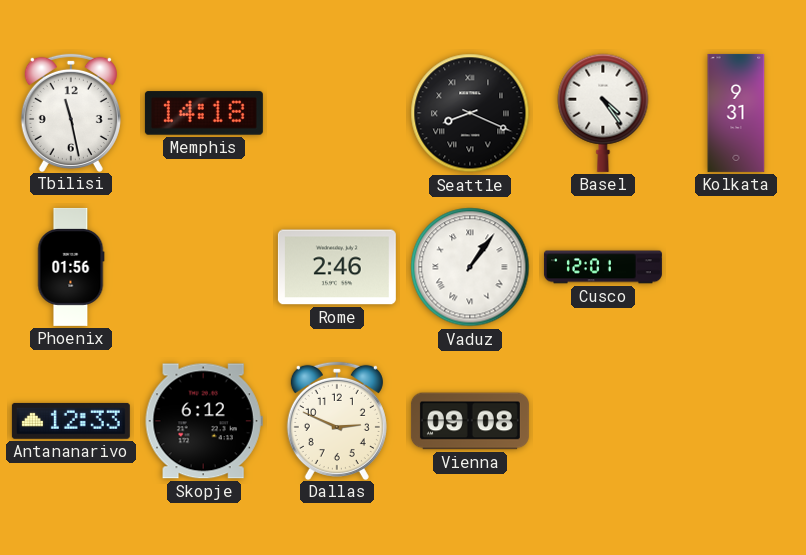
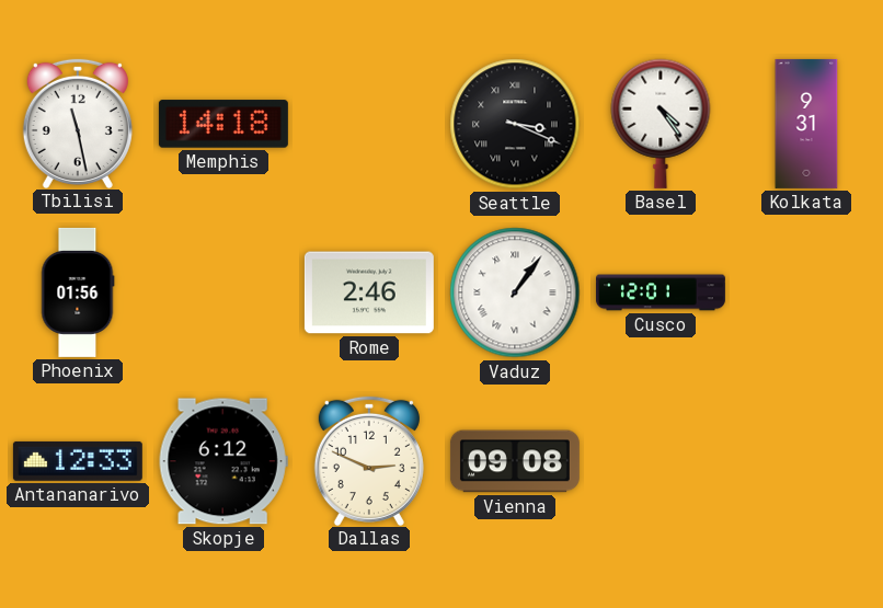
Seattle: 8:19 -> 3:19
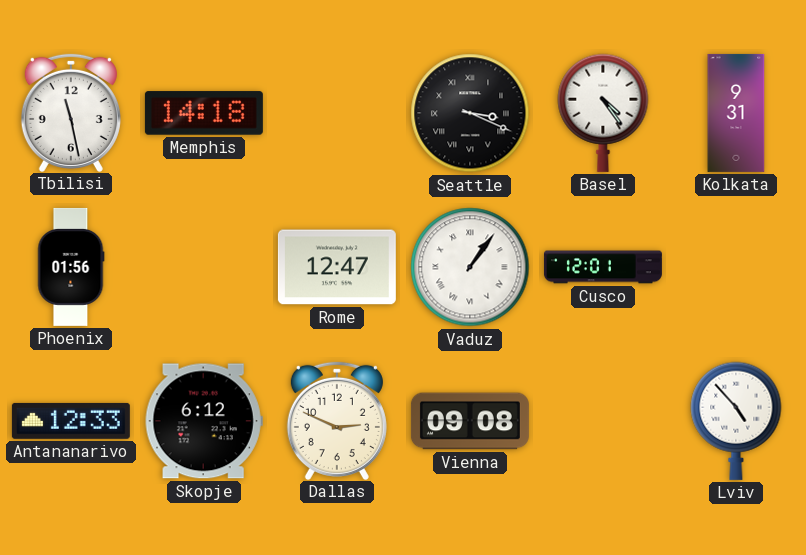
Rome: 2:46 -> 12:47
Lviv: none -> 4:53
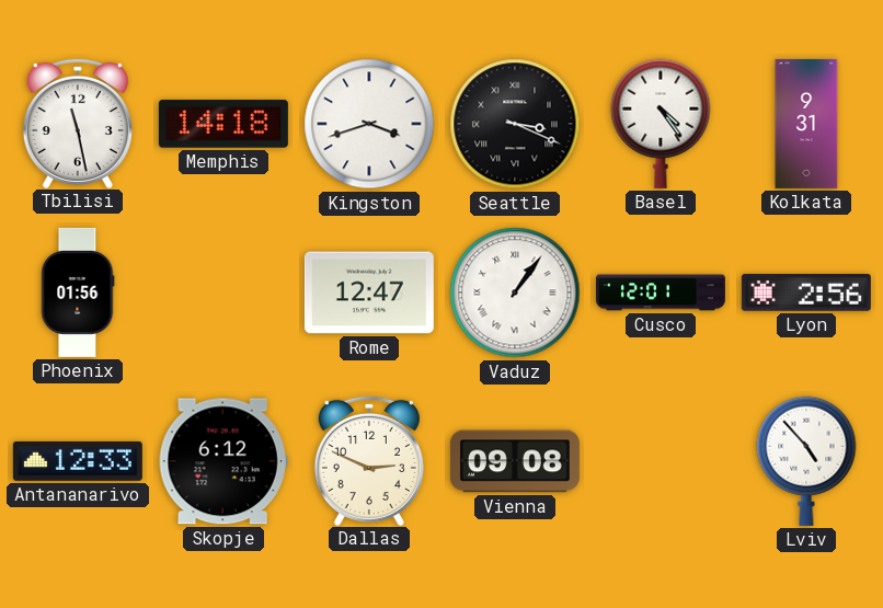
Kingston: none -> 3:42
Lyon: none -> 2:56
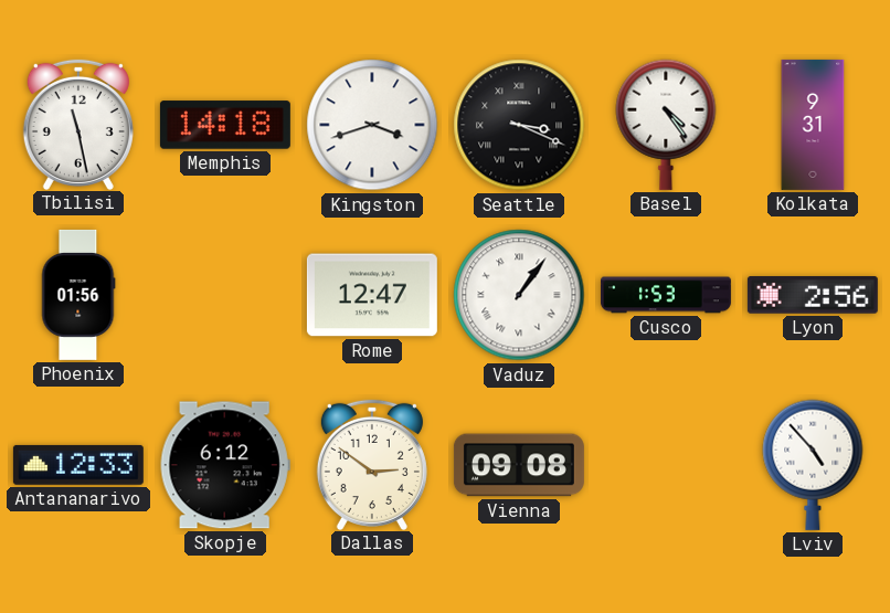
Cusco: 12:01 -> 1:53
Dallas: 2:49 -> 2:51
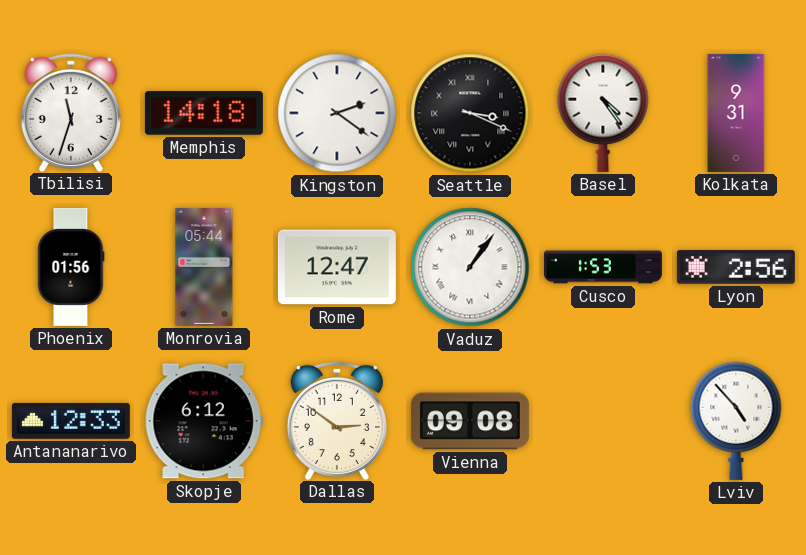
Tbilisi: 11:28 -> 11:33
Kingston: 3:42 -> 2:21
Monrovia: none -> 05:44
